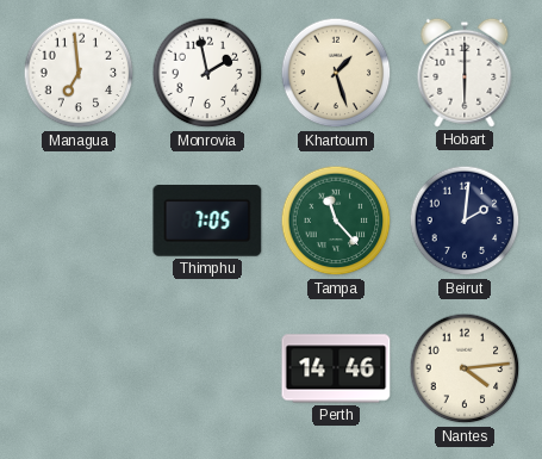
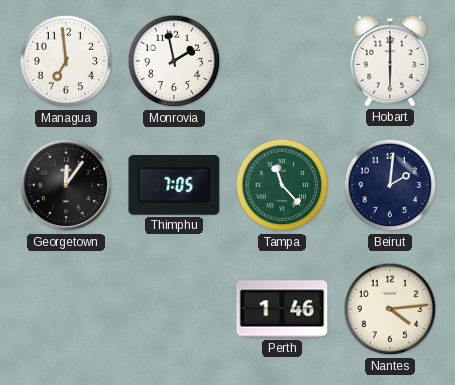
Khartoum: 1:27 -> none
Georgetown: none -> 12:06
Perth: 14:46 -> 1:46
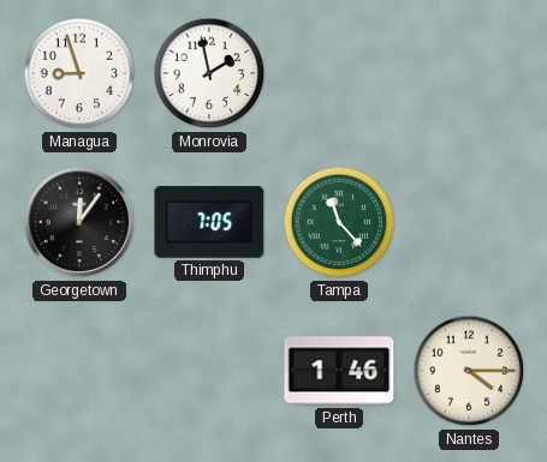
Managua: 6:59 -> 8:57
Hobart: 6:00 -> none
Beirut: 2:01 -> none
Nantes: 4:14 -> 4:15
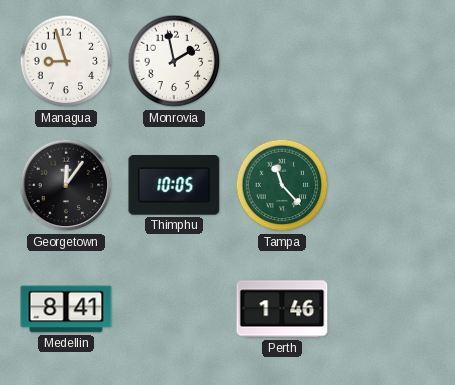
Thimphu: 7:05 -> 10:05
Medellin: none -> 8:41
Nantes: 4:15 -> none
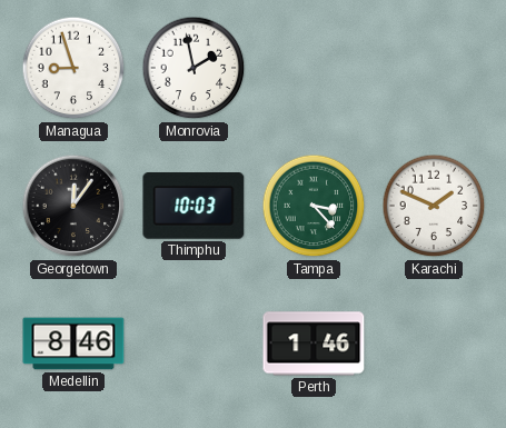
Thimphu: 10:05 -> 10:03
Tampa: 11:23 -> 3:23
Karachi: none -> 1:49
Medellin: 8:41 -> 8:46
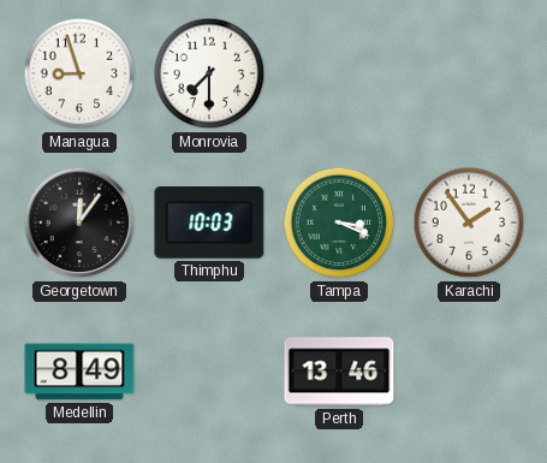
Monrovia: 1:58 -> 7:30
Tampa: 3:23 -> 3:19
Karachi: 1:49 -> 1:54
Medellin: 8:46 -> 8:49
Perth: 1:46 -> 13:46
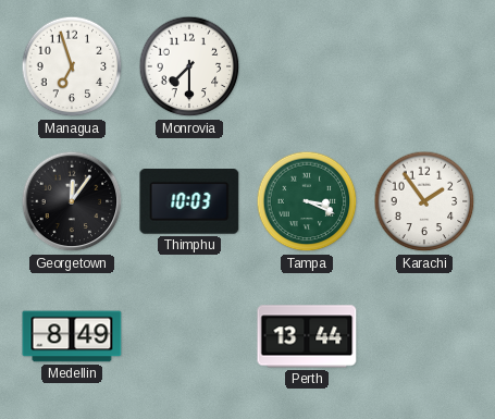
Managua: 8:57 -> 6:57
Perth: 13:46 -> 13:44
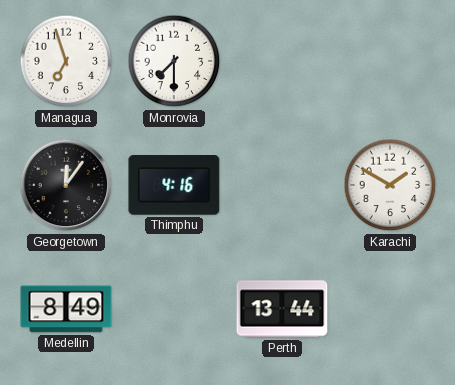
Thimphu: 10:03 -> 4:16
Tampa: 3:19 -> none
Karachi: 1:54 -> 1:50
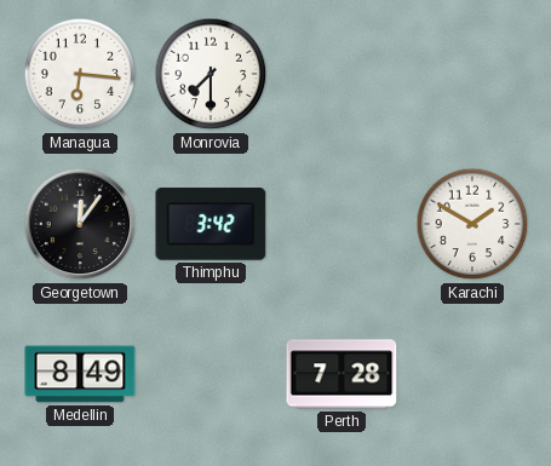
Managua: 6:57 -> 6:16
Thimphu: 4:16 -> 3:42
Perth: 13:44 -> 7:28
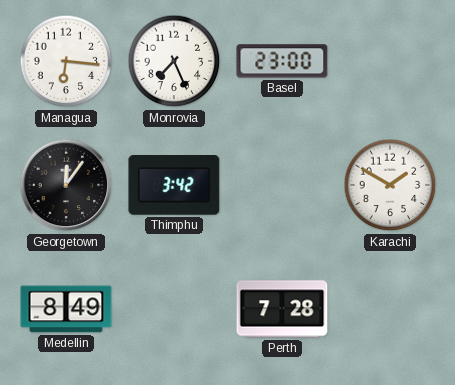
Monrovia: 7:30 -> 7:26
Basel: none -> 23:00
